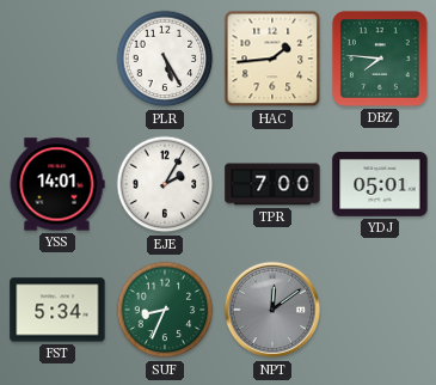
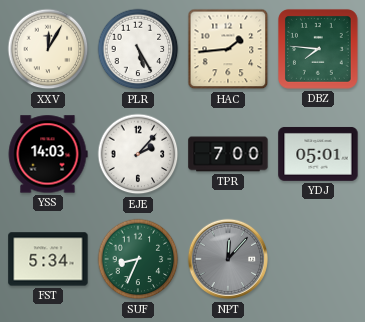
XXV: none -> 12:05
YSS: 14:01 -> 14:03
EJE: 2:05 -> 2:07
NPT: 12:09 -> 12:07
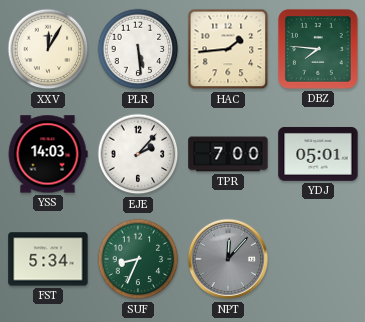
PLR: 5:25 -> 5:29
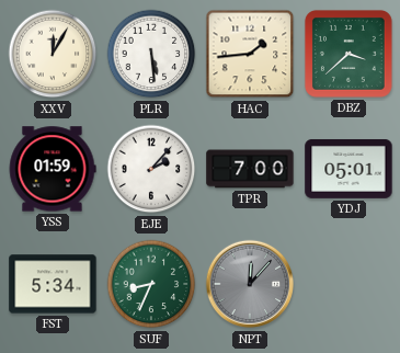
DBZ: 7:46 -> 3:38
YSS: 14:03 -> 01:59
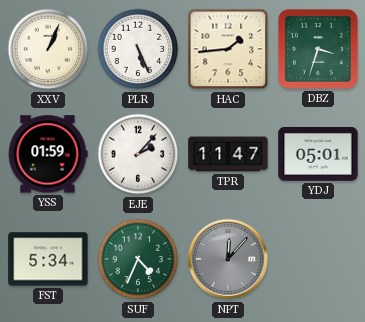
XXV: 12:05 -> 1:04
PLR: 5:29 -> 5:26
DBZ: 3:38 -> 3:33
TPR: 7:00 -> 11:47
SUF: 8:34 -> 4:34
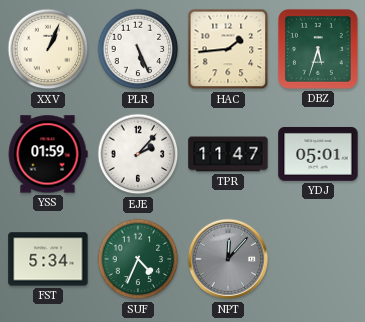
DBZ: 3:33 -> 5:33
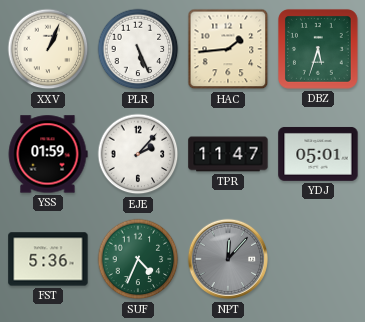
FST: 5:34 -> 5:36
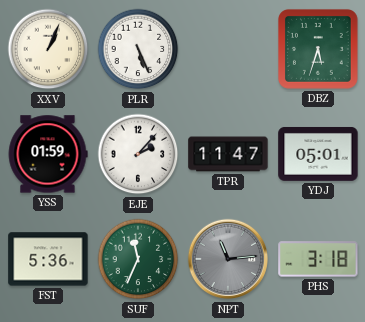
HAC: 1:44 -> none
SUF: 4:34 -> 11:34
NPT: 12:07 -> 11:14
PHS: none -> 3:18
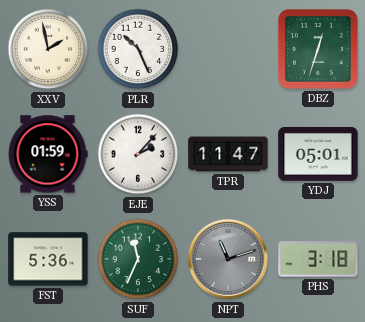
XXV: 1:04 -> 1:58
PLR: 5:26 -> 10:26
DBZ: 5:33 -> 12:33
NPT: 11:14 -> 11:12
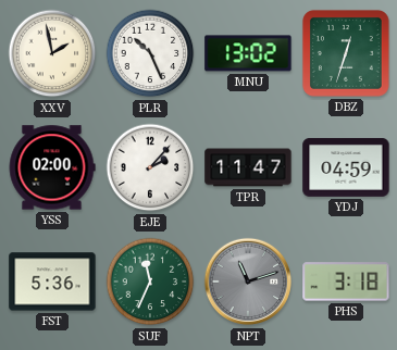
MNU: none -> 13:02
YSS: 01:59 -> 02:00
YDJ: 05:01 -> 04:59
